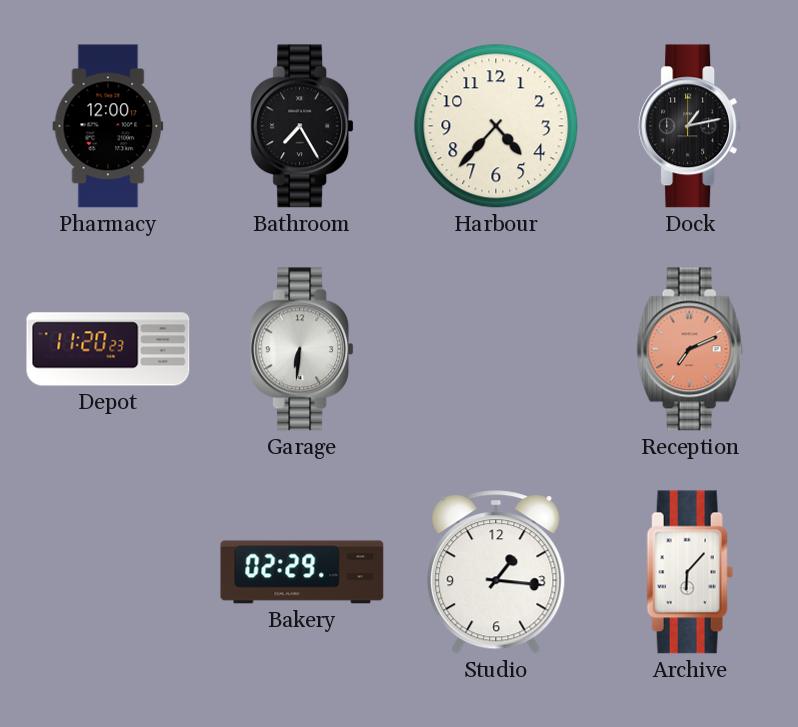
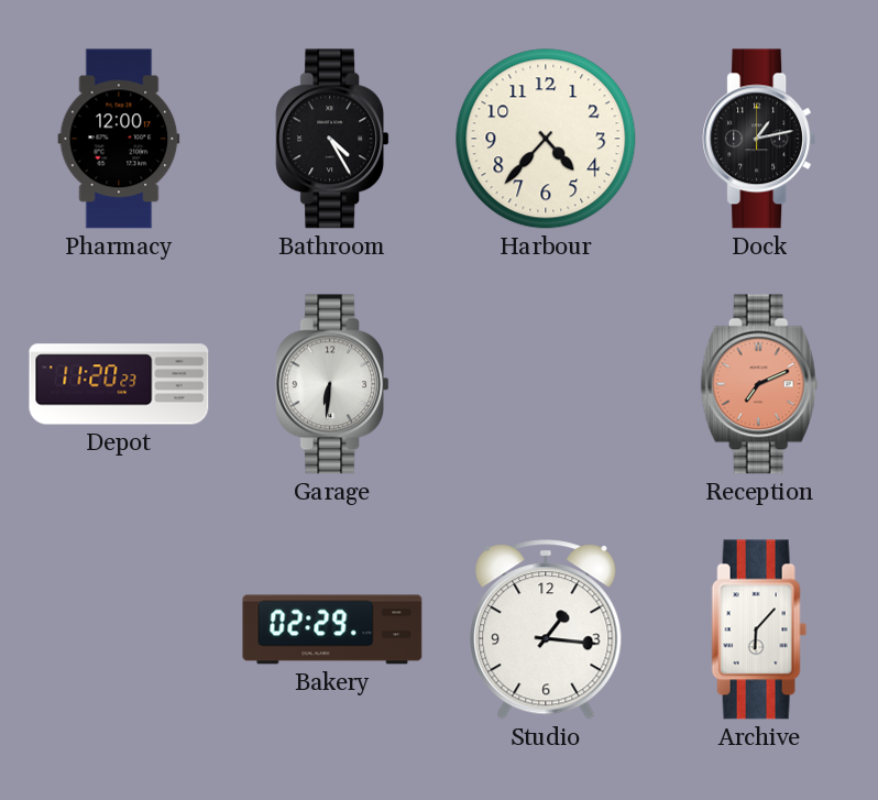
Bathroom: 7:25 -> 4:25
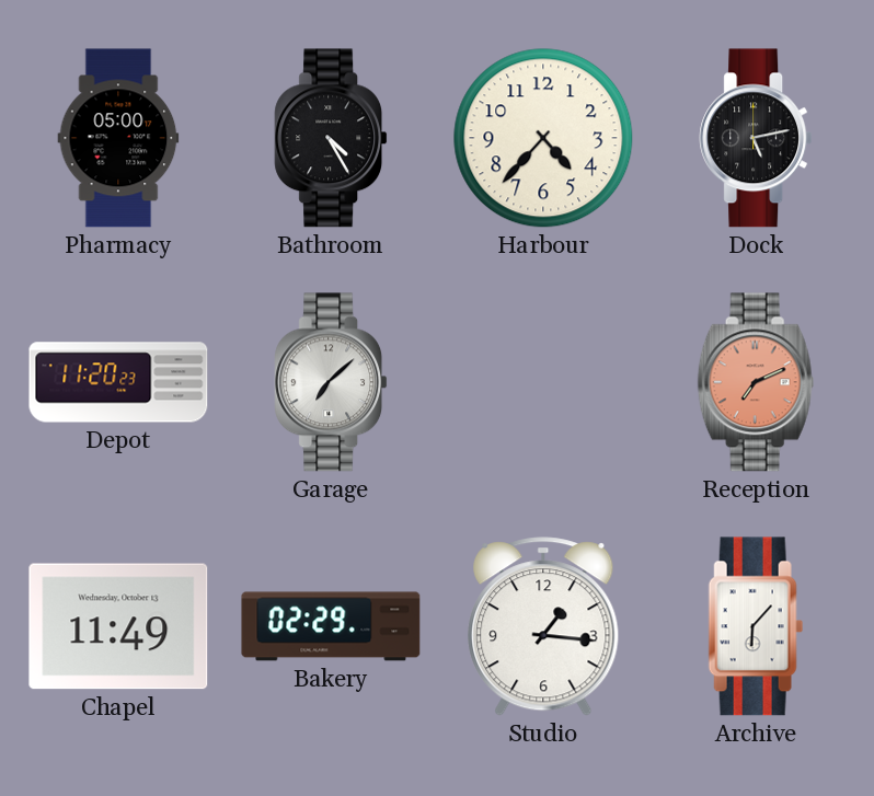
Pharmacy: 12:00 -> 05:00
Dock: 1:13 -> 5:13
Garage: 6:31 -> 7:08
Chapel: none -> 11:49
